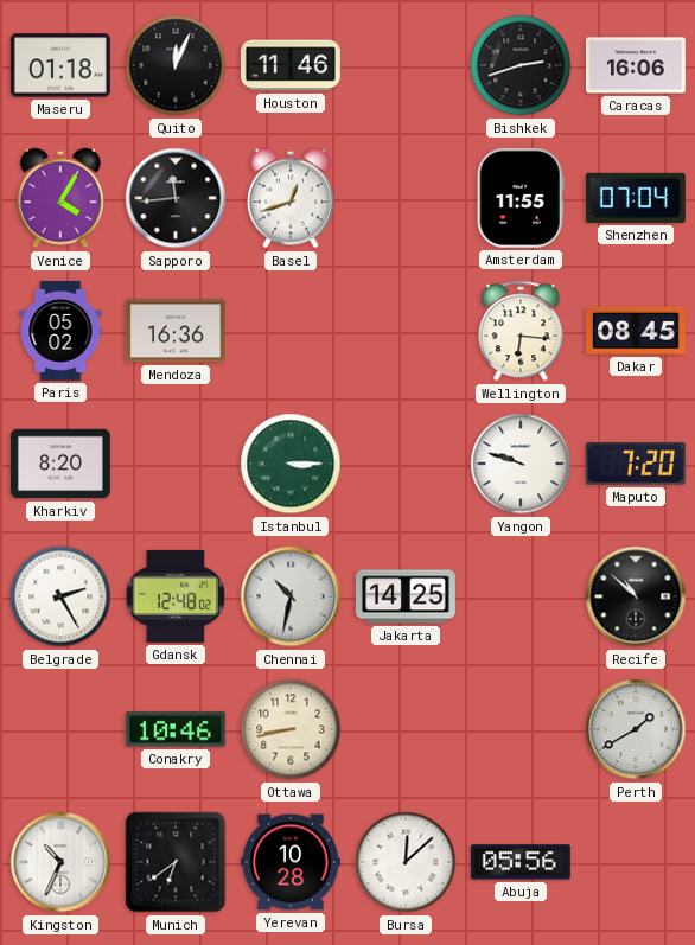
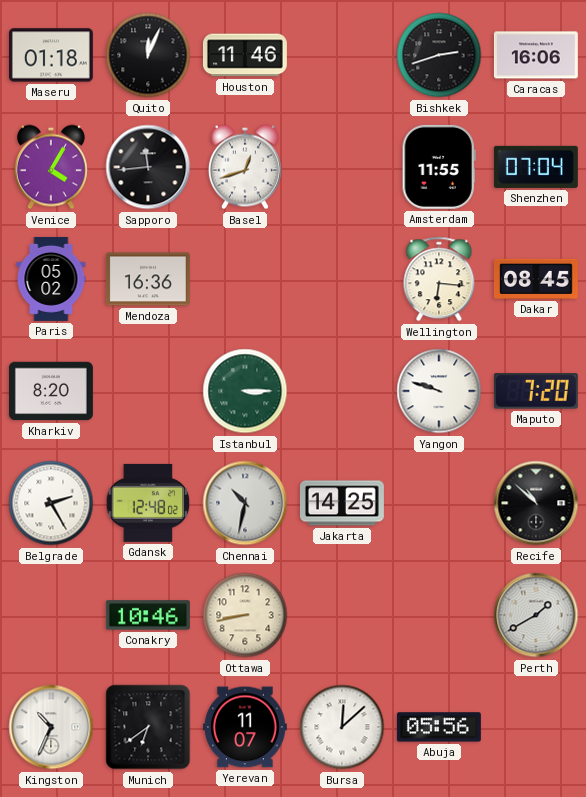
Yerevan: 10:28 -> 11:07
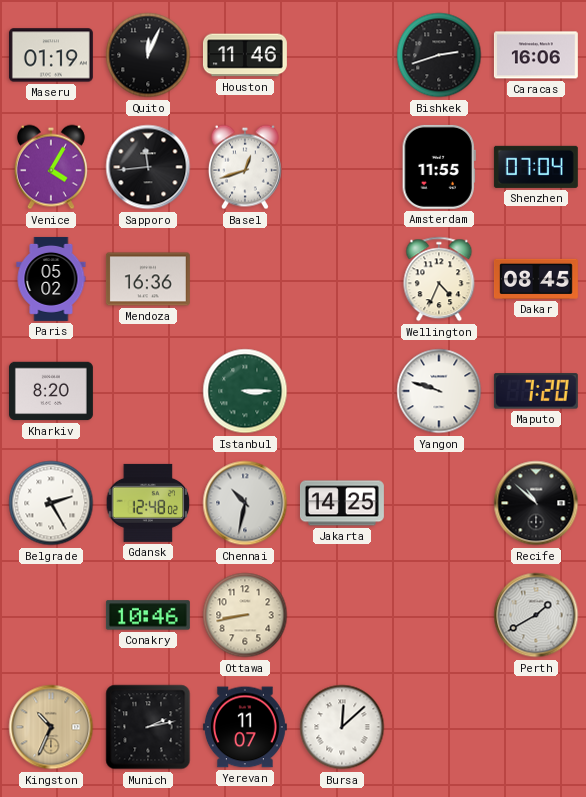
Maseru: 01:18 -> 01:19
Wellington: 6:16 -> 4:34
Kingston dial: white -> champagne
Munich: 6:39 -> 2:13
Abuja: 05:56 -> none
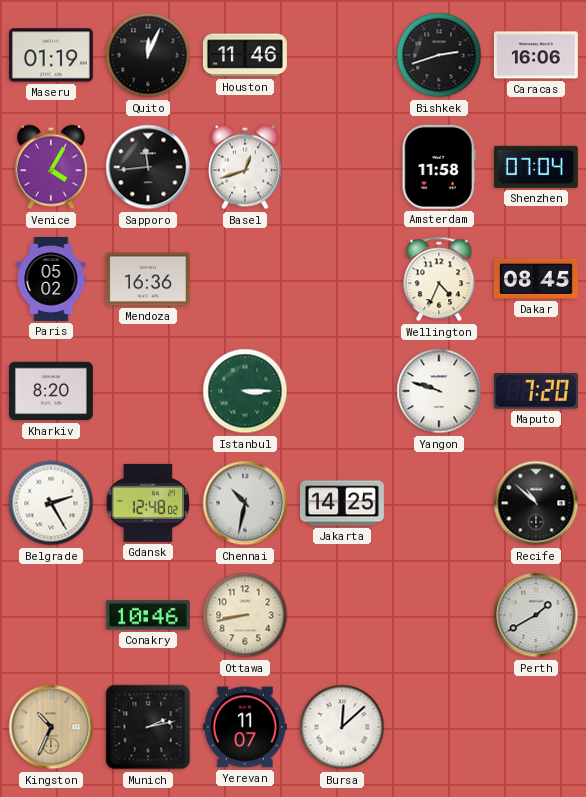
Amsterdam: 11:55 -> 11:58
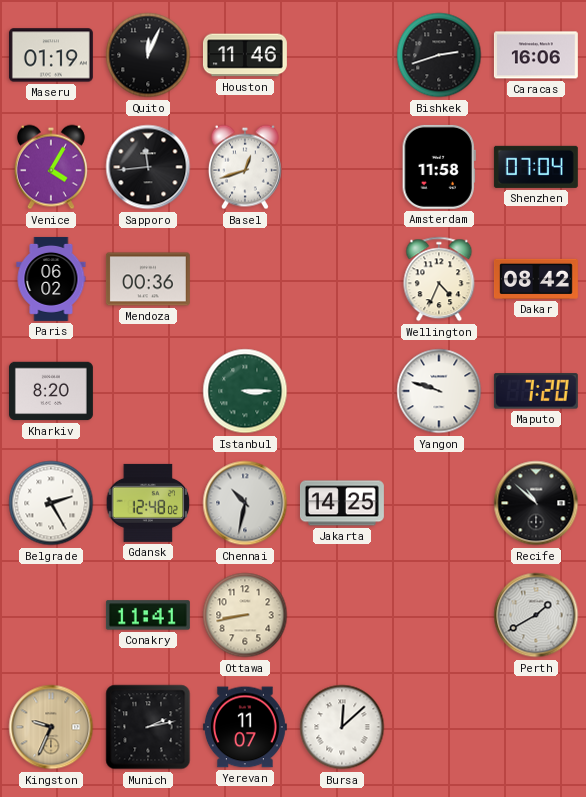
Paris: 05:02 -> 06:02
Mendoza: 16:36 -> 00:36
Dakar: 08:45 -> 08:42
Conakry: 10:46 -> 11:41
Kingston: 10:34 -> 9:34
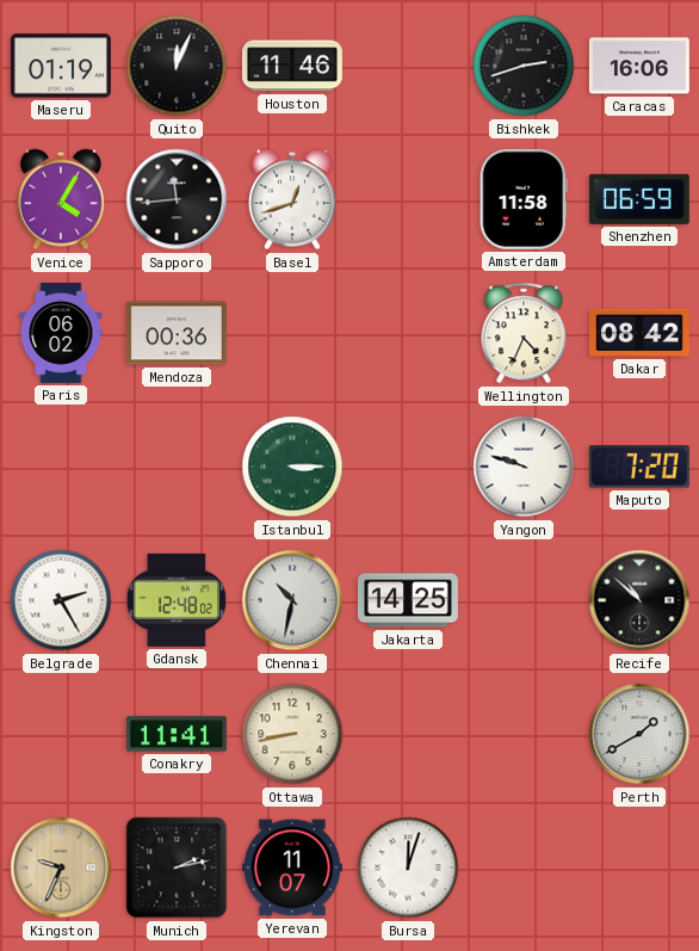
Shenzhen: 07:04 -> 06:59
Kharkiv: 8:20 -> none
Bursa: 12:08 -> 12:03
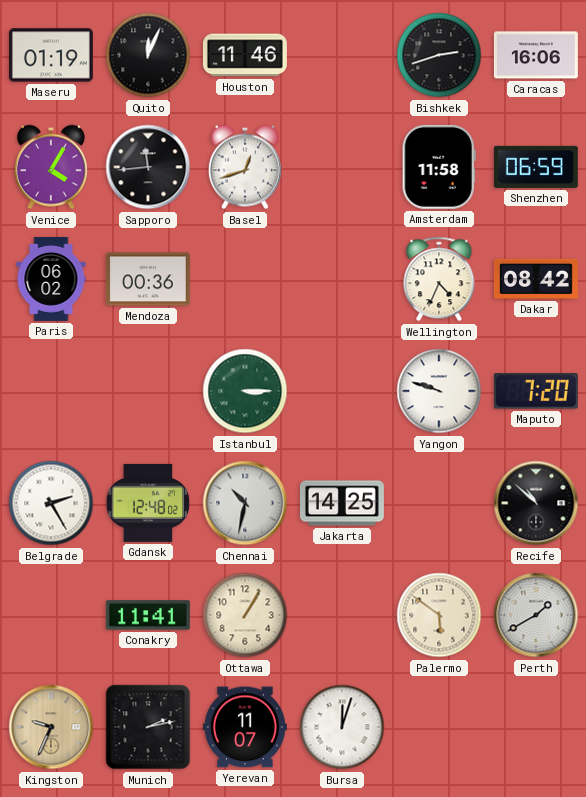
Ottawa: 8:43 -> 1:05
Palermo: none -> 5:51
